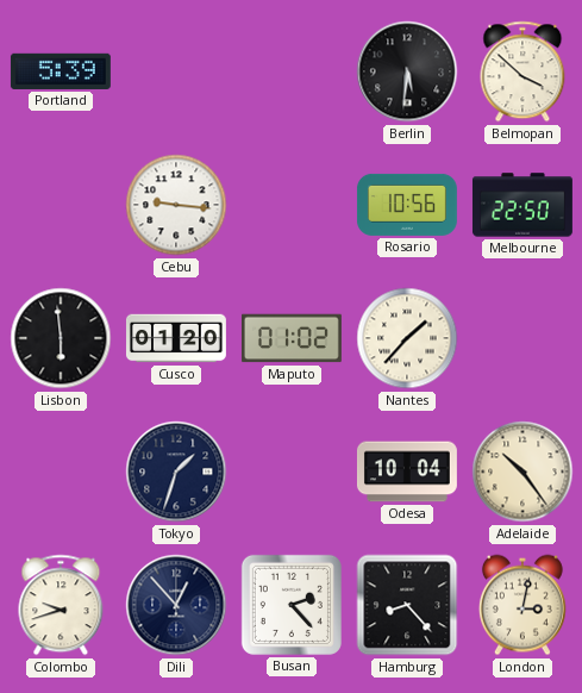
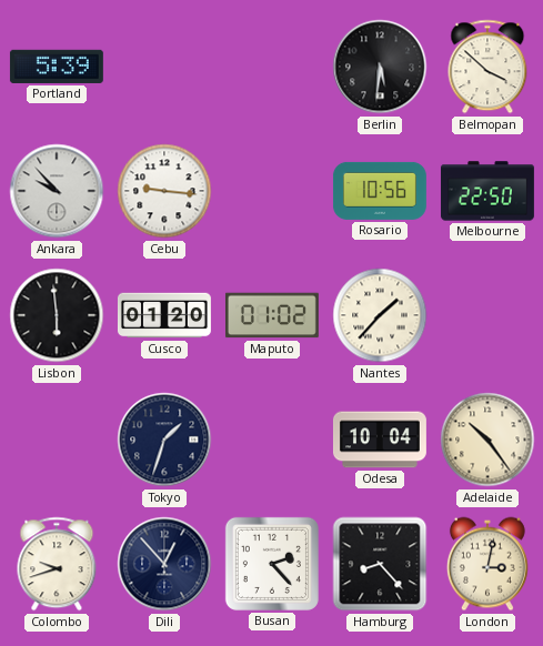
Ankara: none -> 9:53
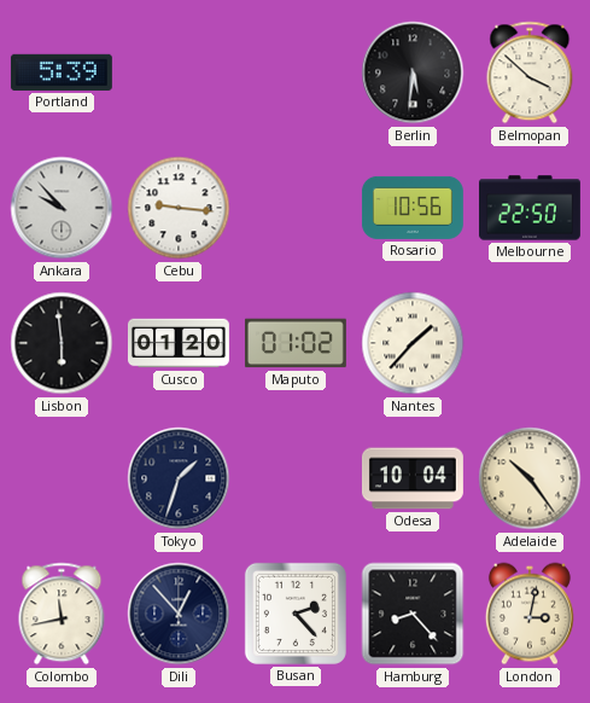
Colombo: 9:42 -> 11:43
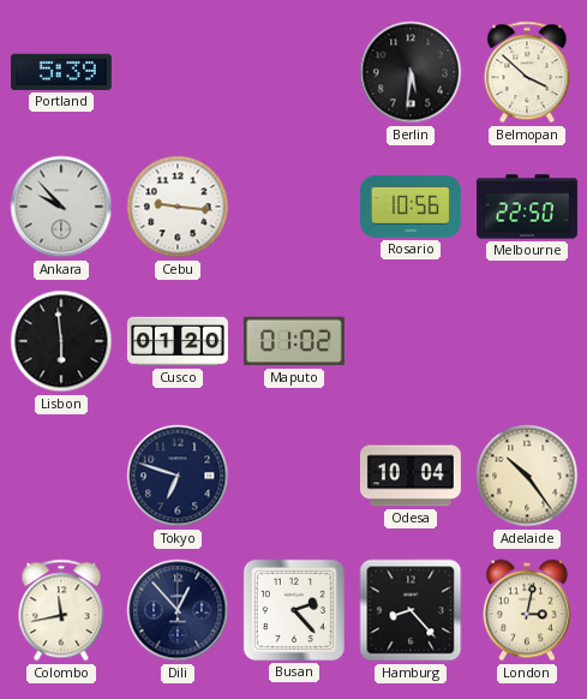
Nantes: 1:37 -> none
Tokyo: 1:33 -> 6:48
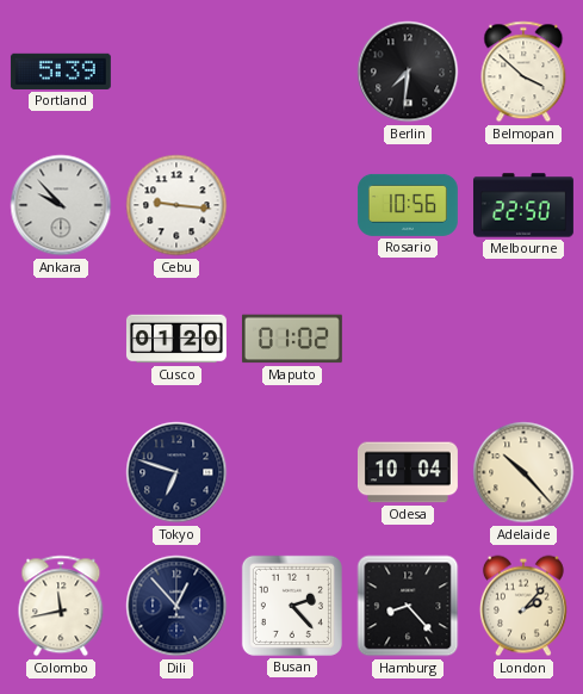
Berlin: 5:31 -> 7:31
Lisbon: 5:59 -> none
Adelaide: 10:24 -> 10:23
London: 3:02 -> 2:07
